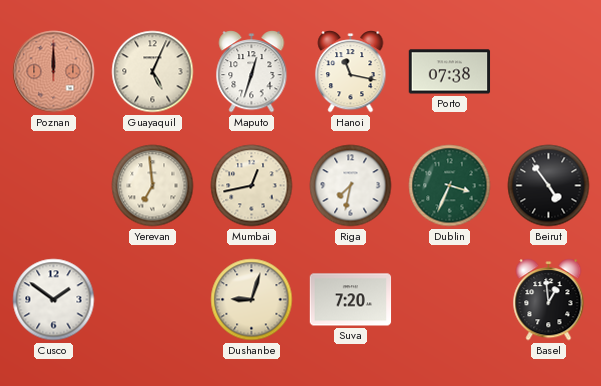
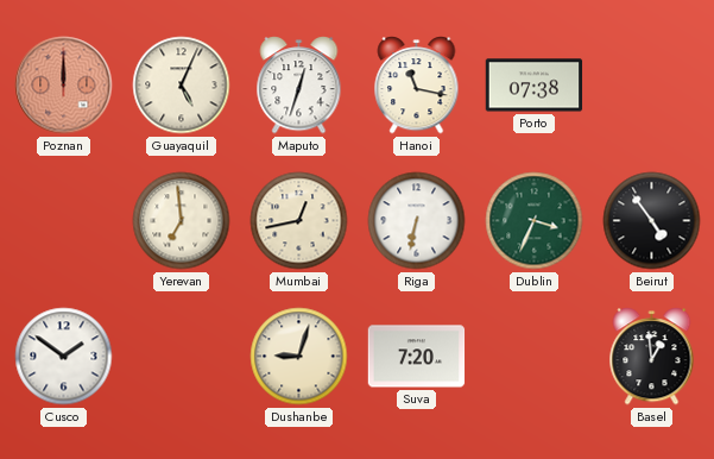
Riga: 7:32 -> 6:32
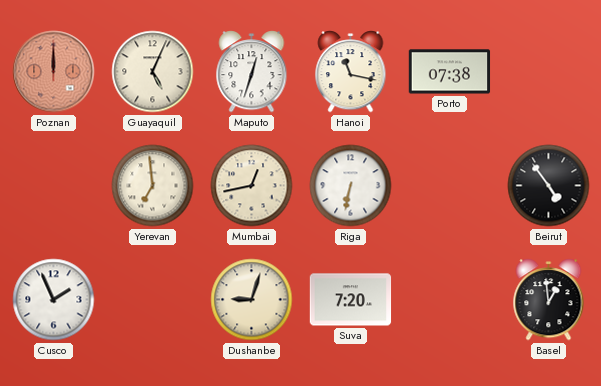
Dublin: 3:34 -> none
Cusco: 1:51 -> 1:56
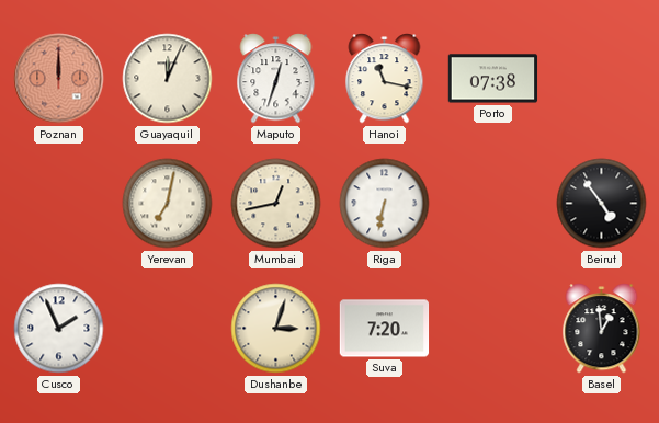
Guayaquil: 5:04 -> 12:04
Yerevan: 6:59 -> 7:02
Dushanbe: 9:03 -> 3:03
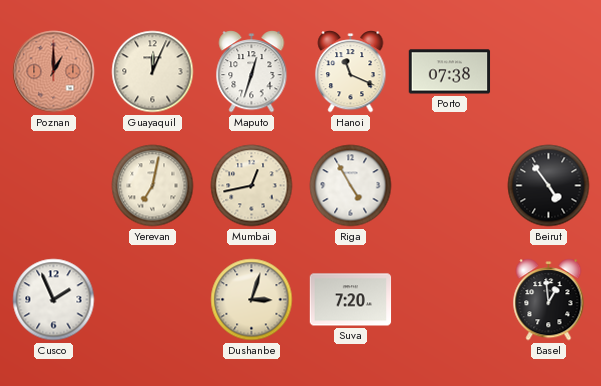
Poznan: 12:00 -> 1:00
Hanoi: 11:17 -> 11:19
Riga: 6:32 -> 4:55
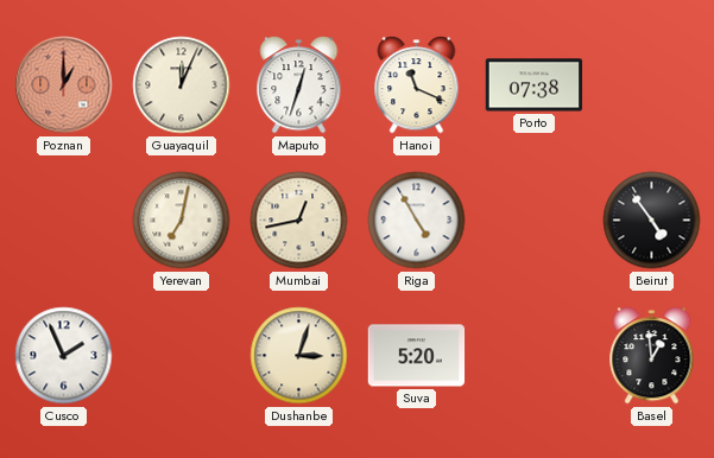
Suva: 7:20 -> 5:20
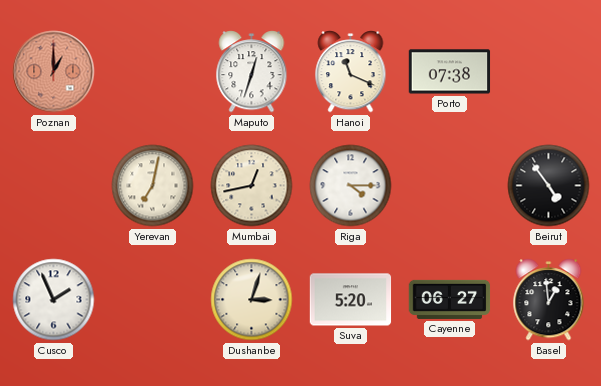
Guayaquil: 12:04 -> none
Riga: 4:55 -> 4:15
Cayenne: none -> 06:27
